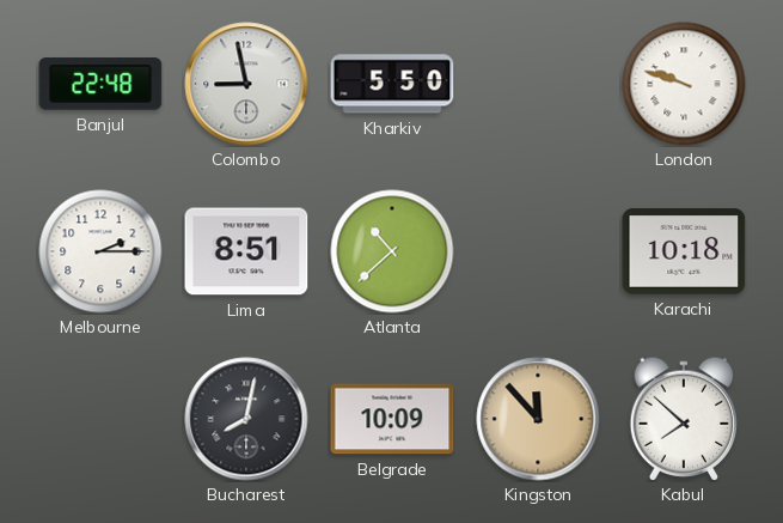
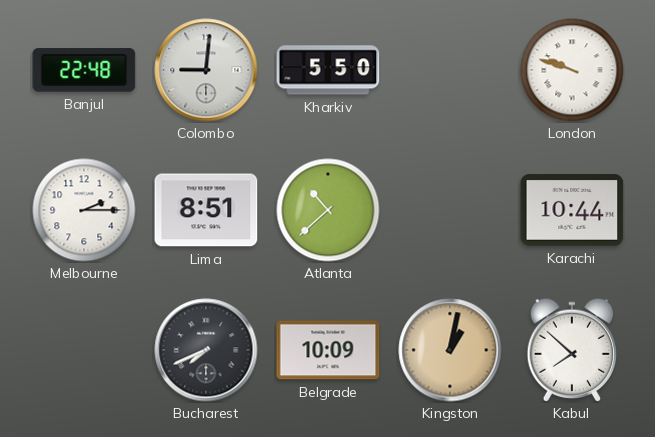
Colombo: 8:58 -> 9:01
Karachi: 10:18 -> 10:44
Bucharest: 8:02 -> 7:41
Kingston: 11:53 -> 1:02
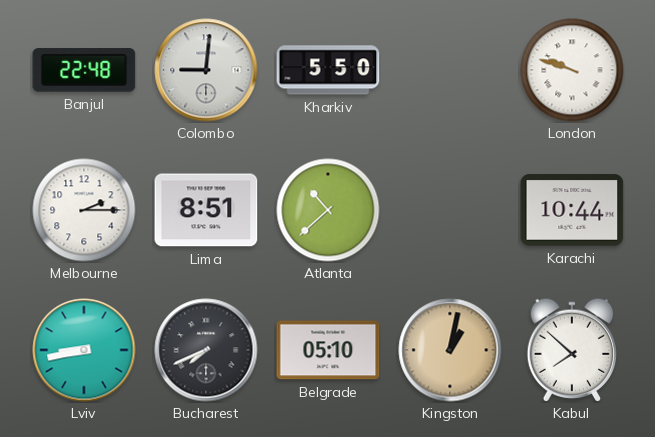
Lviv: none -> 8:43
Belgrade: 10:09 -> 05:10
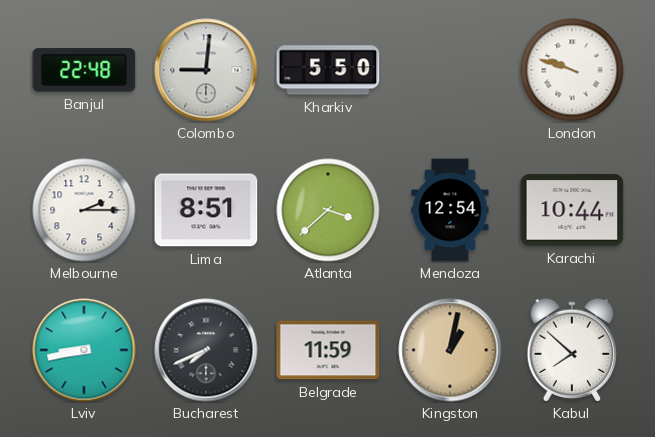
Atlanta: 10:38 -> 3:38
Mendoza: none -> 12:54
Belgrade: 05:10 -> 11:59
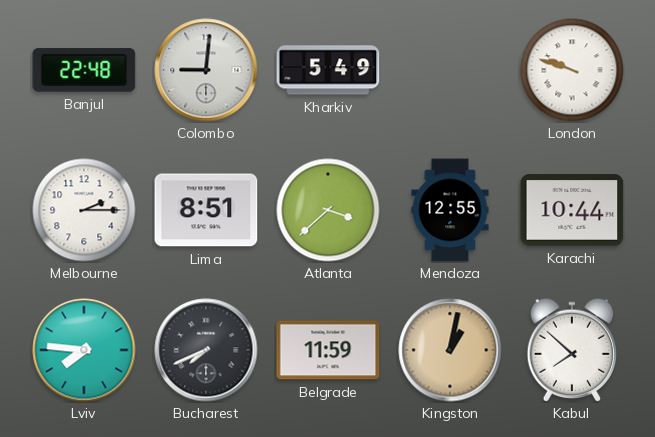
Kharkiv: 5:50 -> 5:49
Mendoza: 12:54 -> 12:55
Lviv: 8:43 -> 7:46
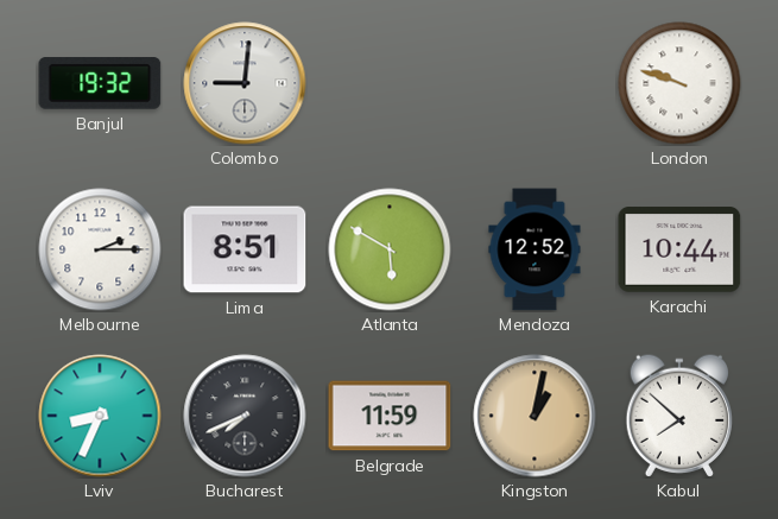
Banjul: 22:48 -> 19:32
Kharkiv: 5:49 -> none
Atlanta: 3:38 -> 5:50
Mendoza: 12:55 -> 12:52
Lviv: 7:46 -> 8:34
